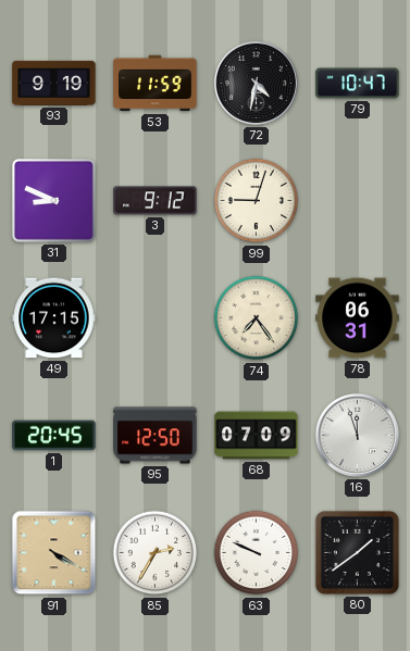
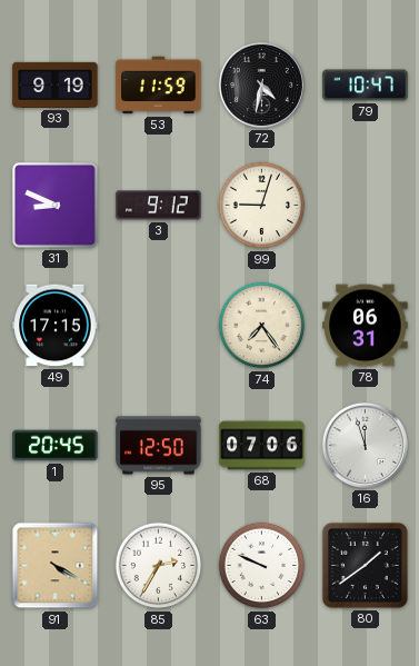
68: 07:09 -> 07:06
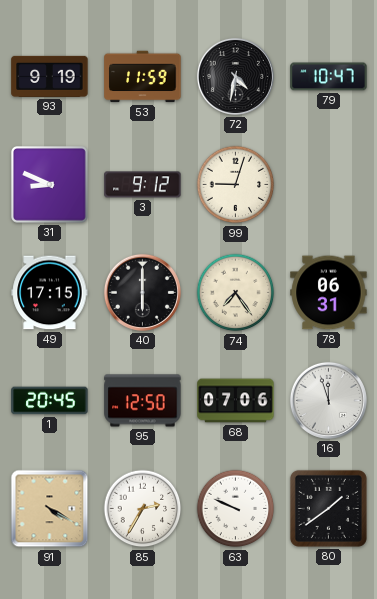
40: none -> 6:00
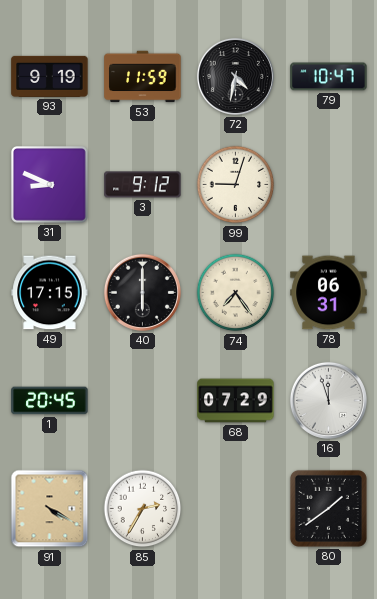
95: 12:50 -> none
68: 07:06 -> 07:29
63: 9:49 -> none
